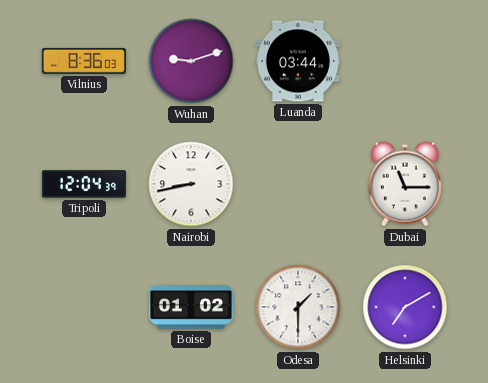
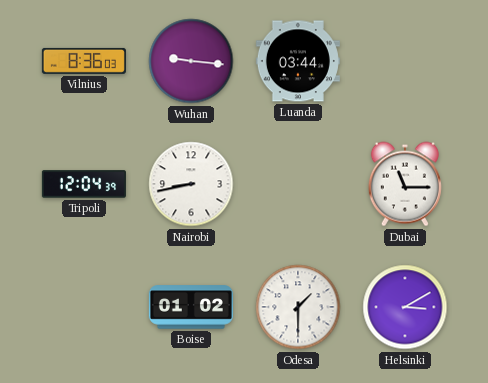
Wuhan: 9:12 -> 9:16
Helsinki: 7:10 -> 3:10
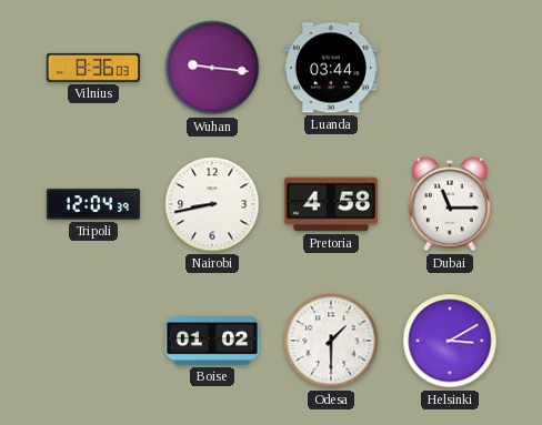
Pretoria: none -> 4:58
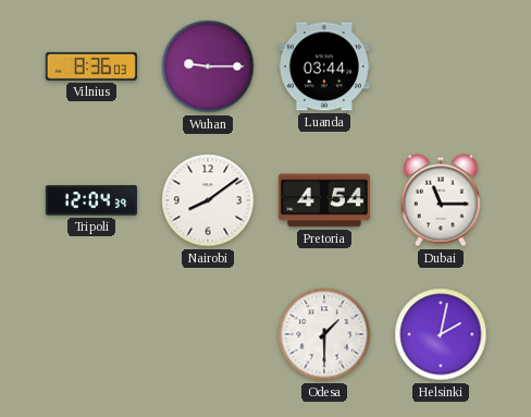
Wuhan: 9:16 -> 9:15
Nairobi: 8:43 -> 8:09
Pretoria: 4:58 -> 4:54
Boise: 01:02 -> none
Helsinki: 3:10 -> 2:02
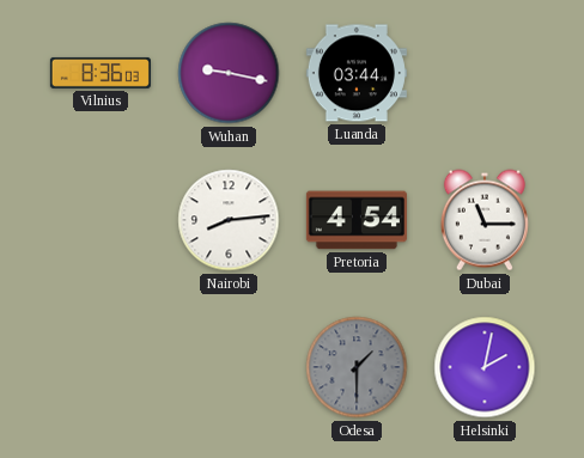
Wuhan: 9:15 -> 9:17
Tripoli: 12:04 -> none
Nairobi: 8:09 -> 8:14
Odesa dial: white -> grey
